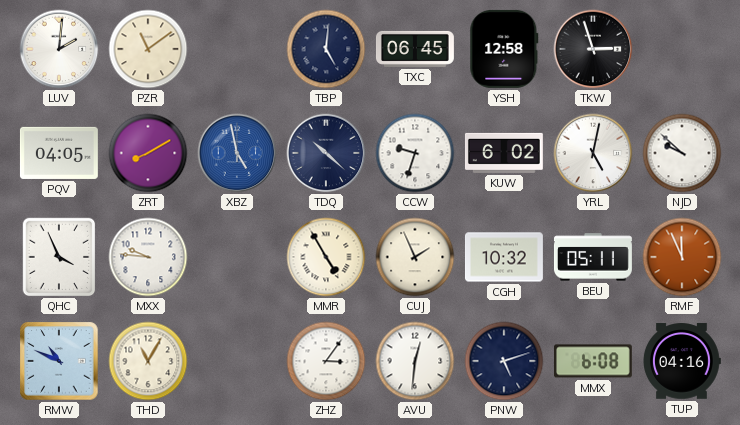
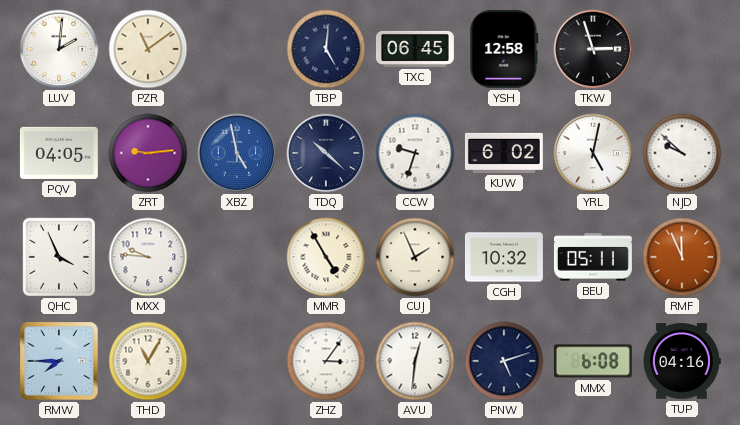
ZRT: 8:10 -> 9:14
RMW: 10:49 -> 7:45
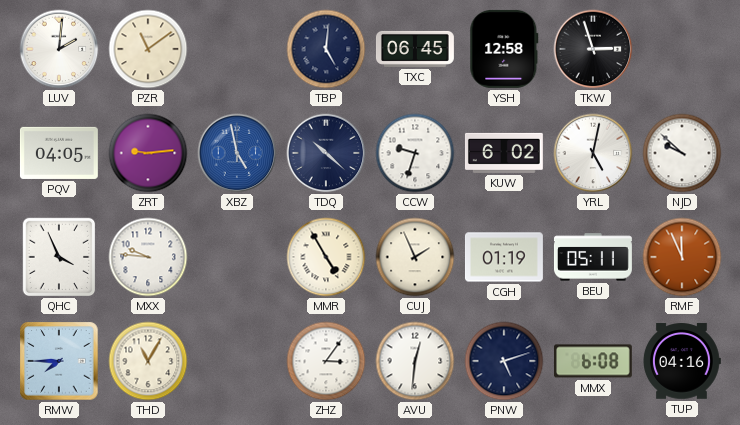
CGH: 10:32 -> 01:19
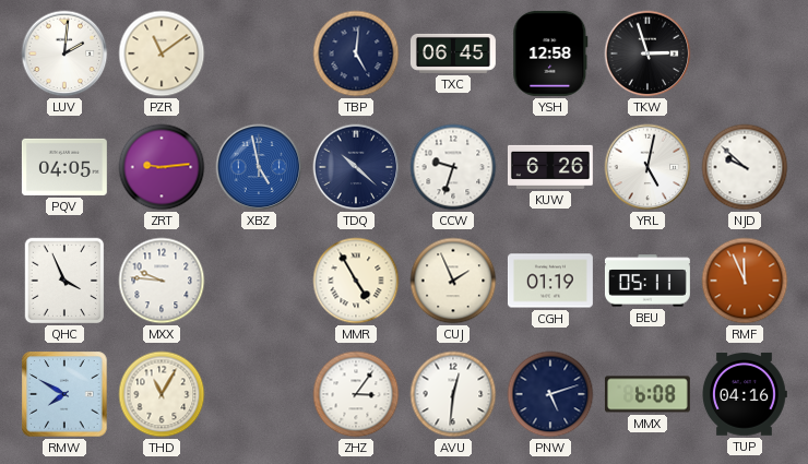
KUW: 6:02 -> 6:26
RMW: 7:45 -> 7:50
